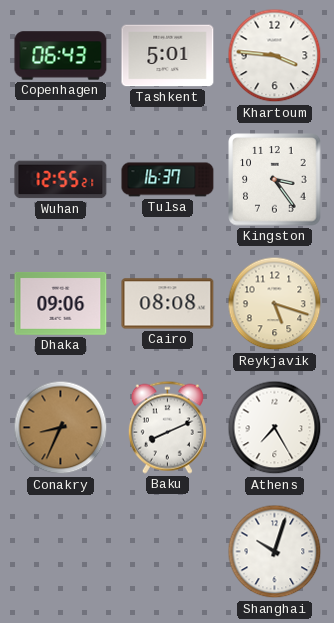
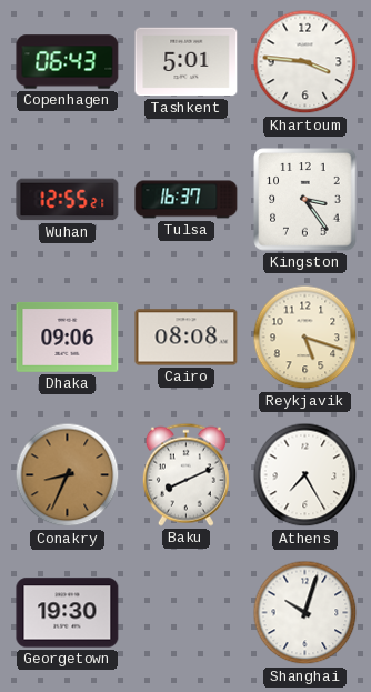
Georgetown: none -> 19:30
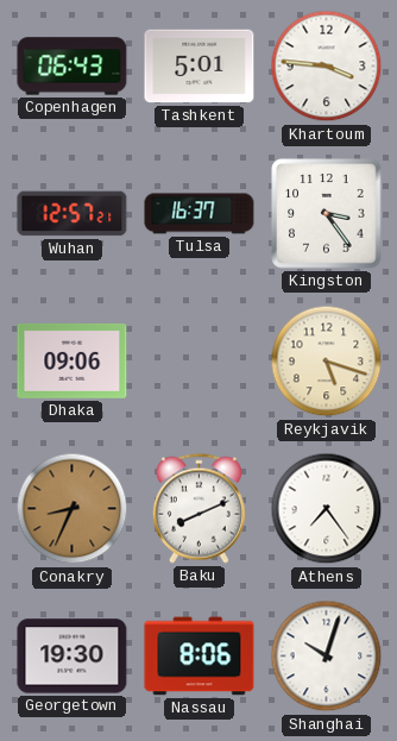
Wuhan: 12:55 -> 12:57
Cairo: 08:08 -> none
Athens: 7:25 -> 7:24
Nassau: none -> 8:06
